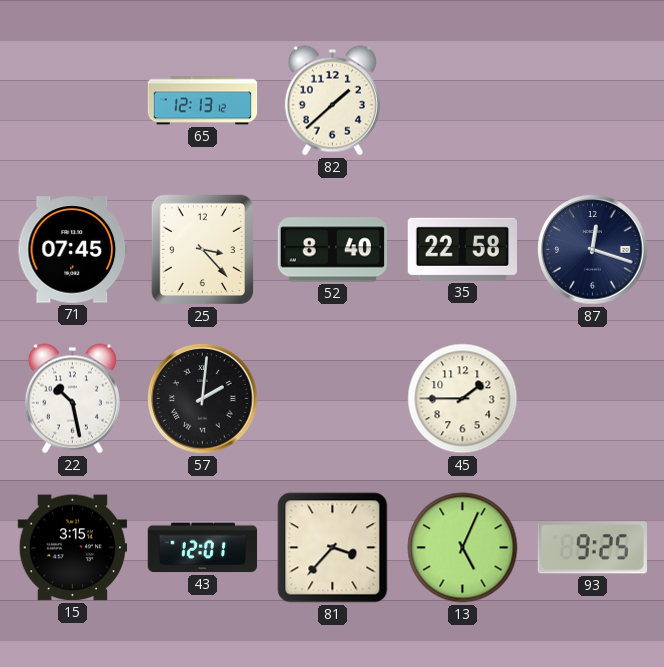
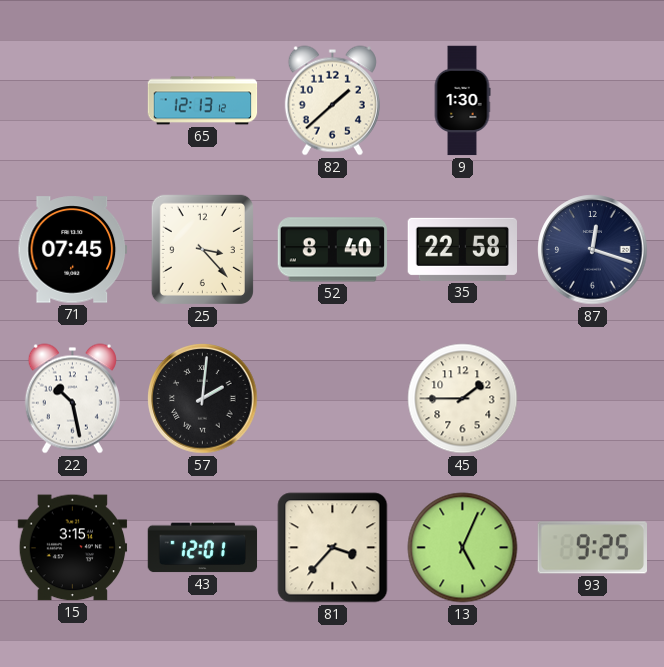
9: none -> 1:30
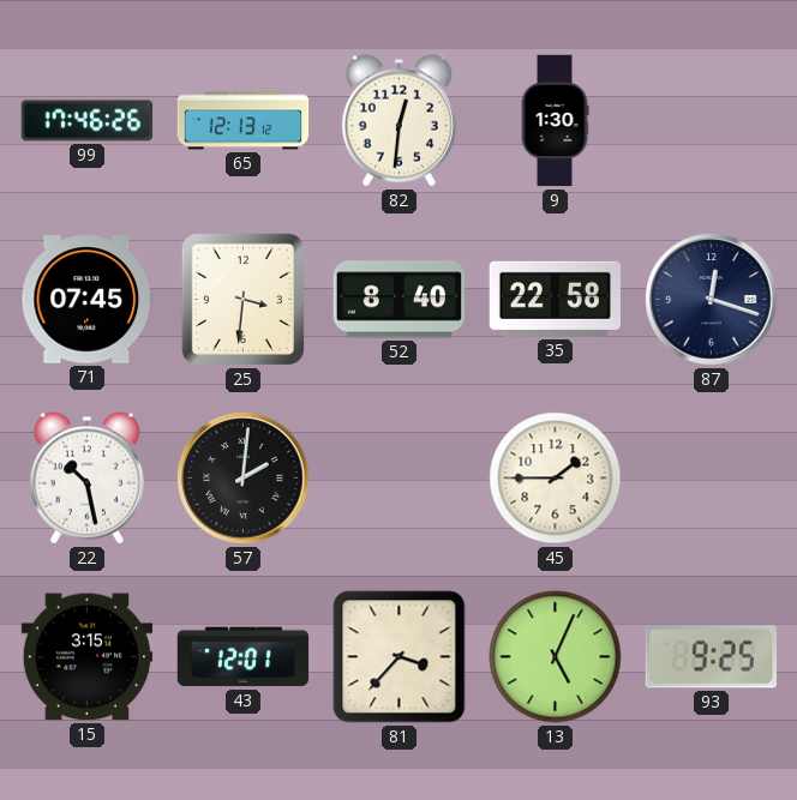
99: none -> 17:46
82: 1:38 -> 12:31
25: 3:23 -> 3:31
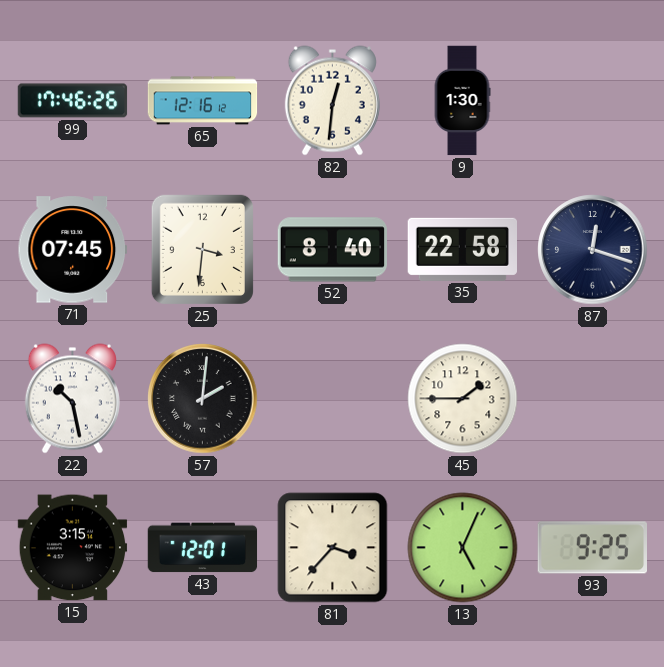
65: 12:13 -> 12:16
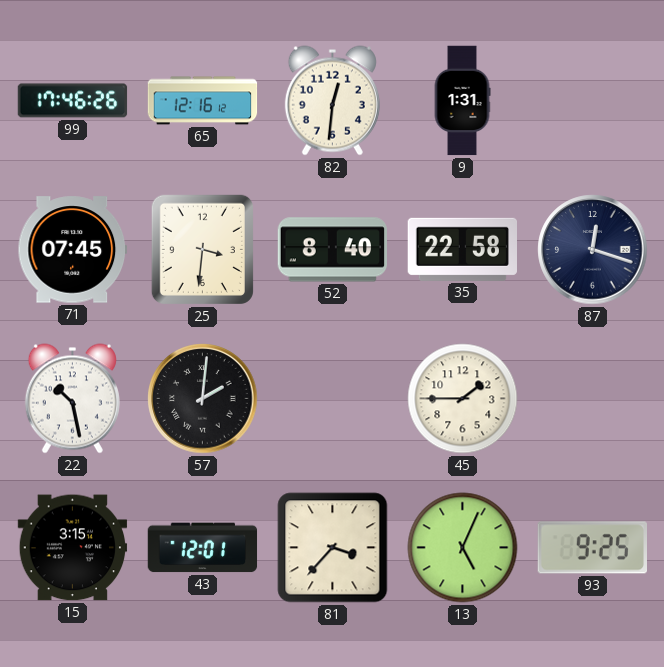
9: 1:30 -> 1:31
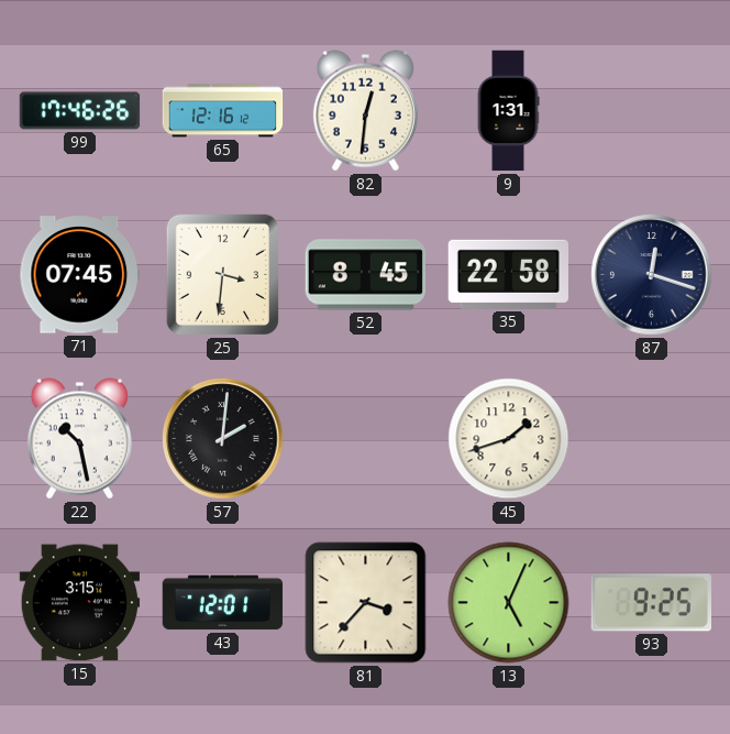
52: 8:40 -> 8:45
45: 1:45 -> 1:42
